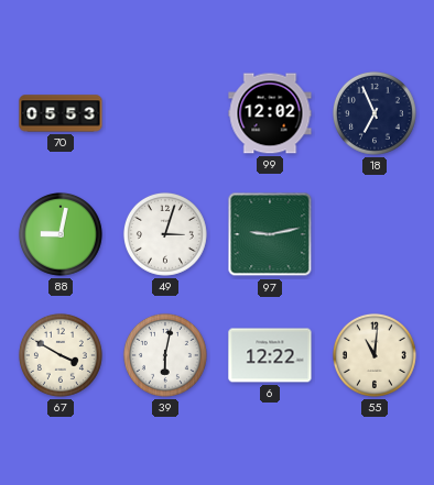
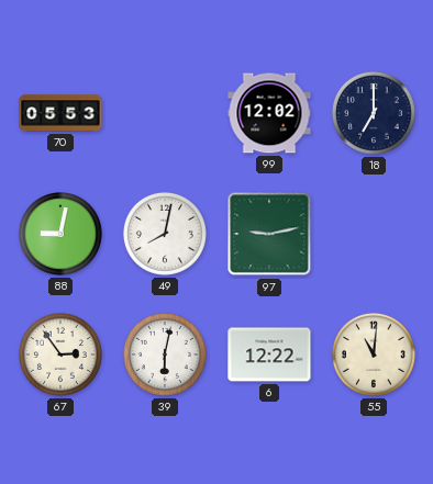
18: 6:56 -> 7:00
49: 3:03 -> 8:02
67: 3:50 -> 2:54
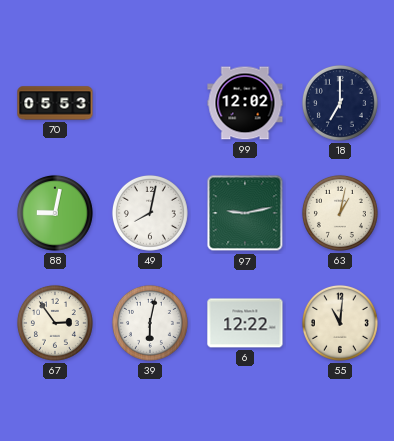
63: none -> 1:02
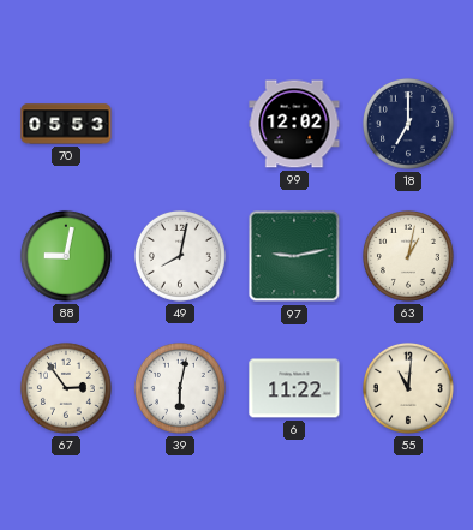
6: 12:22 -> 11:22
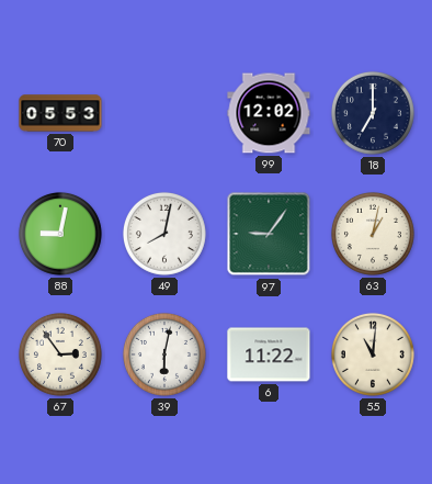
97: 9:13 -> 9:06
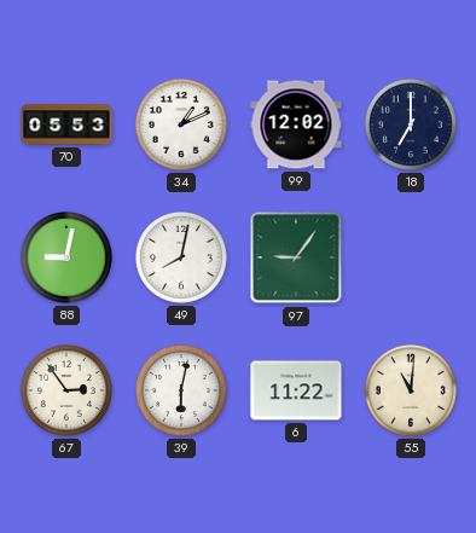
34: none -> 1:11
63: 1:02 -> none
